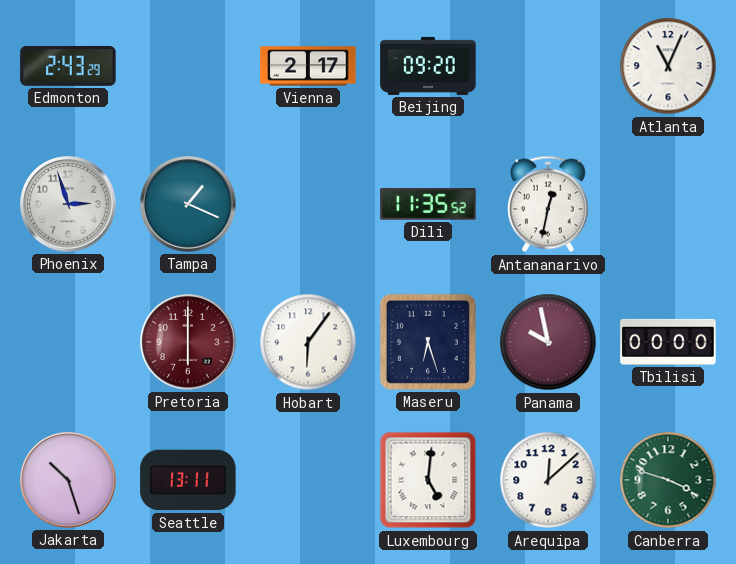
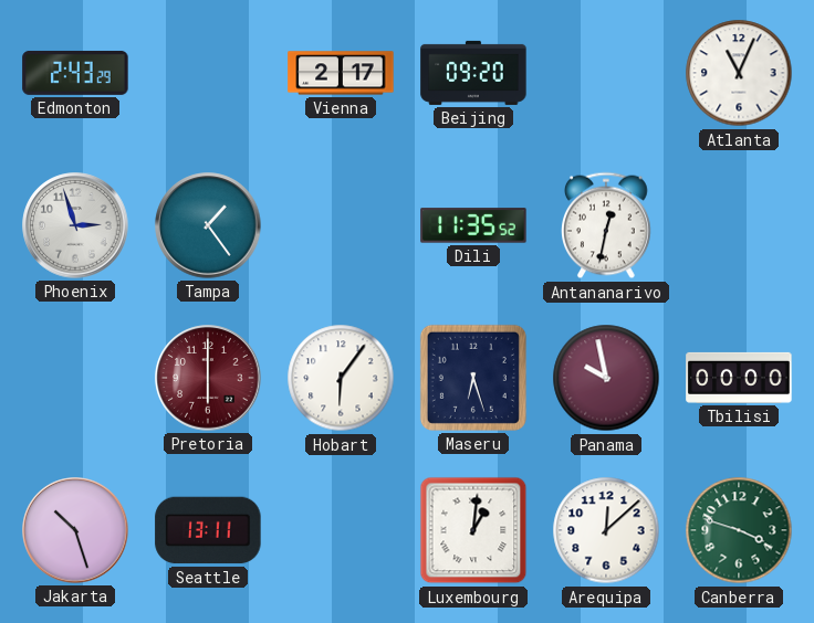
Tampa: 1:19 -> 1:24
Luxembourg: 5:01 -> 1:01
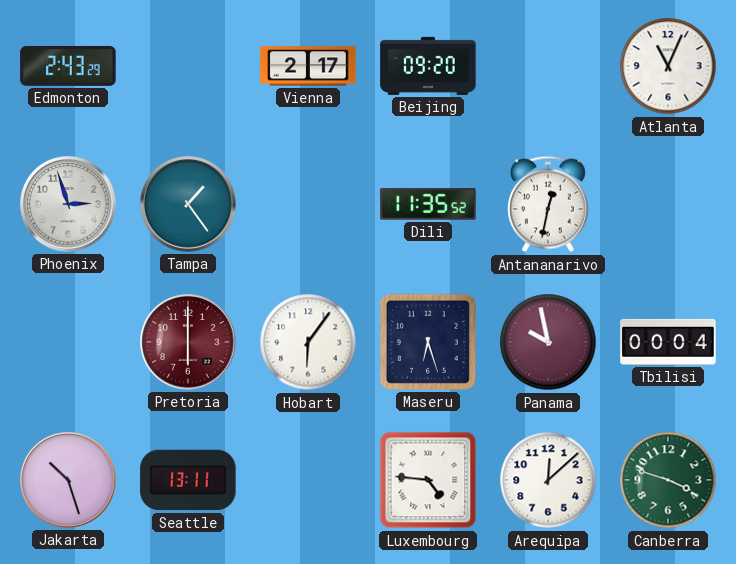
Tbilisi: 00:00 -> 00:04
Luxembourg: 1:01 -> 4:46
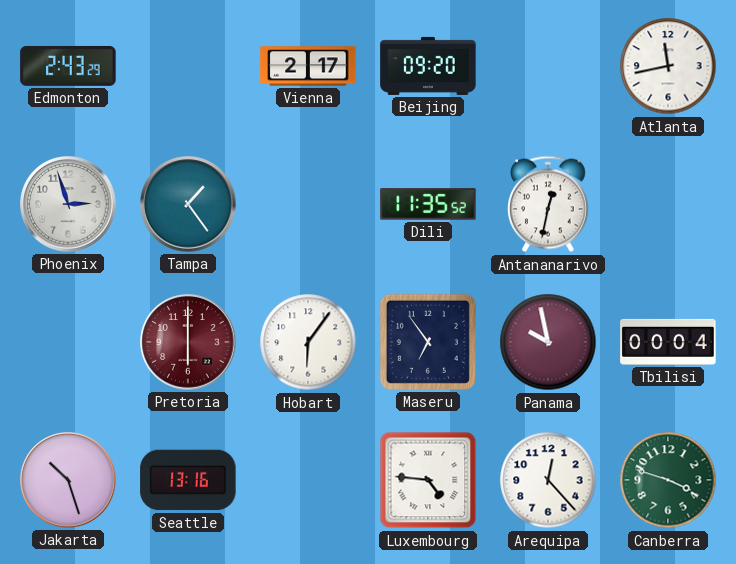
Atlanta: 11:04 -> 11:43
Maseru: 6:27 -> 6:54
Seattle: 13:11 -> 13:16
Arequipa: 12:08 -> 12:23
